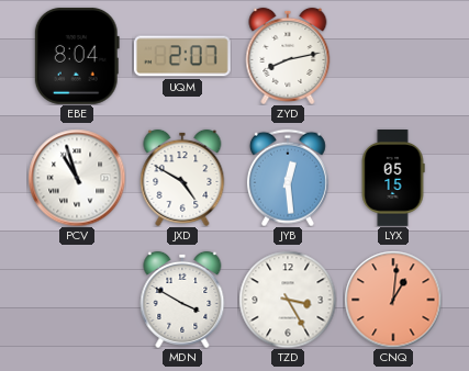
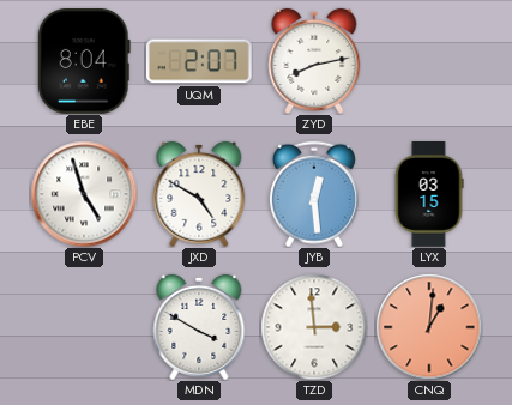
PCV: 10:57 -> 4:57
LYX: 05:15 -> 03:15
TZD: 3:25 -> 2:59
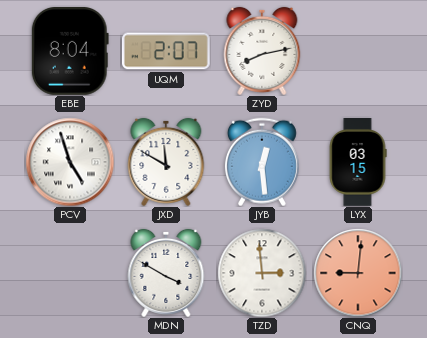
JXD: 4:50 -> 11:50
CNQ: 1:01 -> 9:01
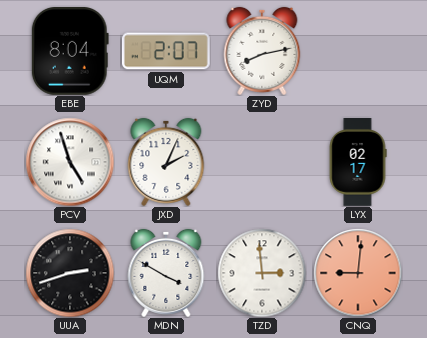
JXD: 11:50 -> 2:04
JYB: 12:29 -> none
LYX: 03:15 -> 02:17
UUA: none -> 2:42
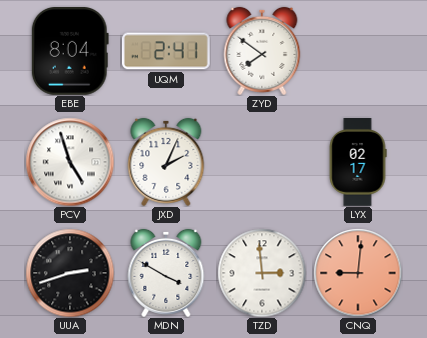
UQM: 2:07 -> 2:41
ZYD: 8:13 -> 7:51
